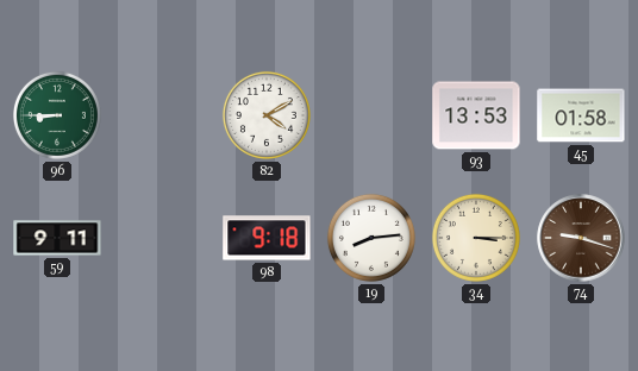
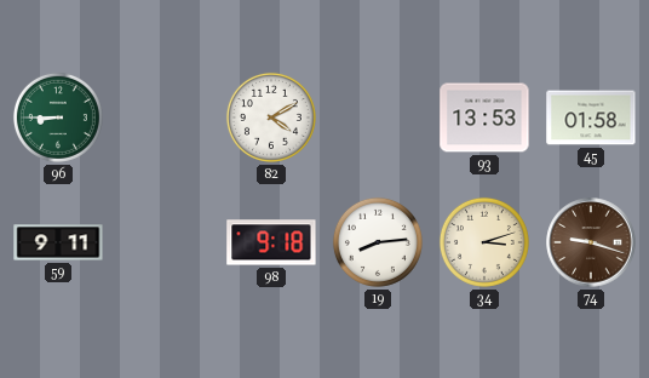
34: 3:15 -> 3:12
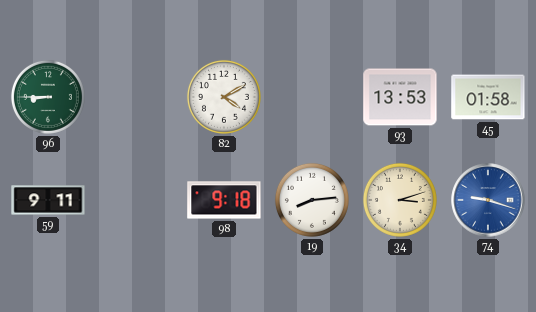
74 dial: brown -> blue
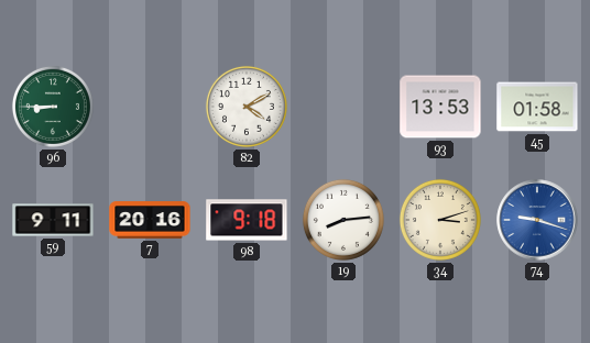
7: none -> 20:16
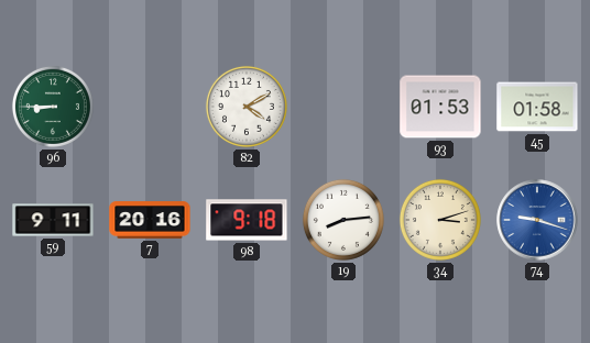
93: 13:53 -> 01:53
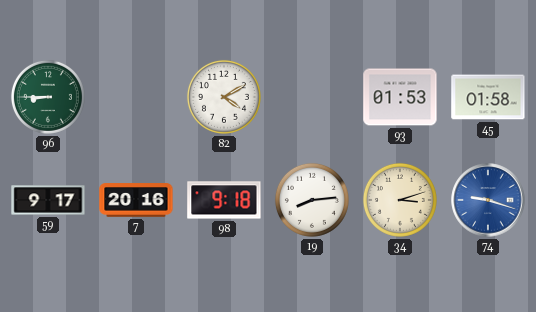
59: 9:11 -> 9:17
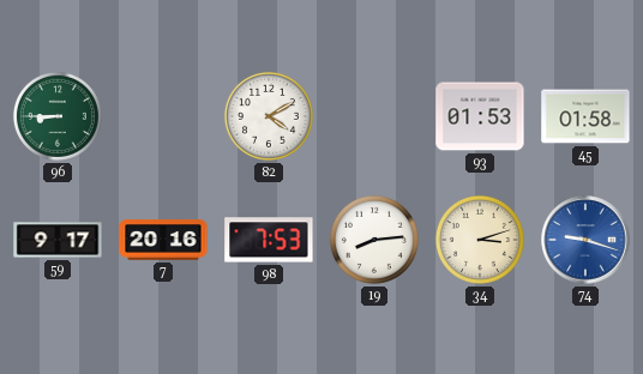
98: 9:18 -> 7:53
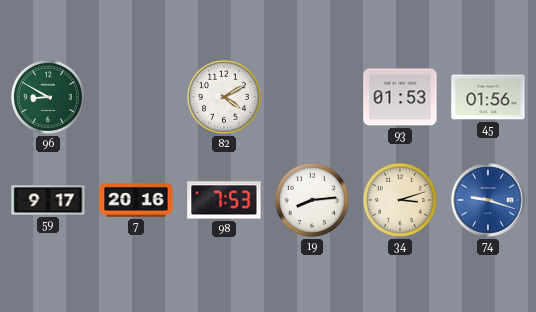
96: 8:45 -> 8:50
45: 01:58 -> 01:56
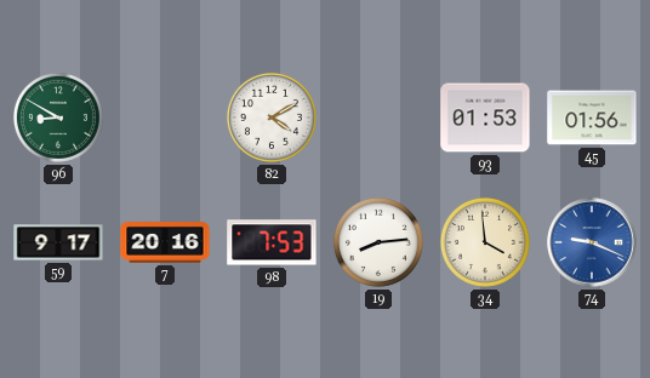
34: 3:12 -> 3:59
74: 9:18 -> 9:19
